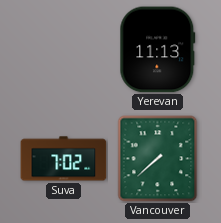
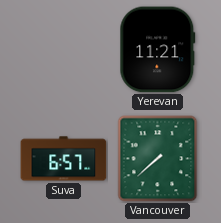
Yerevan: 11:13 -> 11:21
Suva: 7:02 -> 6:57
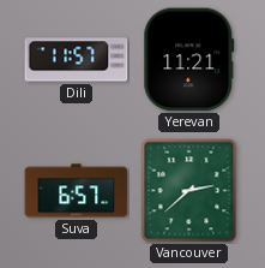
Dili: none -> 11:57
Vancouver: 7:38 -> 2:38
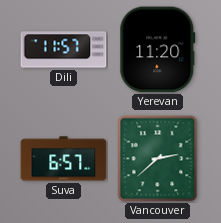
Yerevan: 11:21 -> 11:20
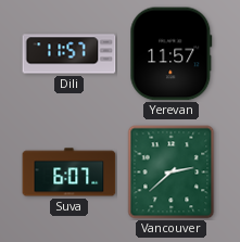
Yerevan: 11:20 -> 11:57
Suva: 6:57 -> 6:07
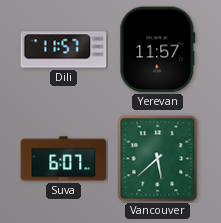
Vancouver: 2:38 -> 5:38
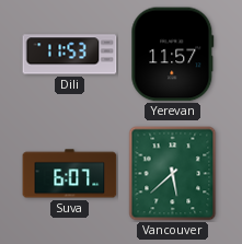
Dili: 11:57 -> 11:53
